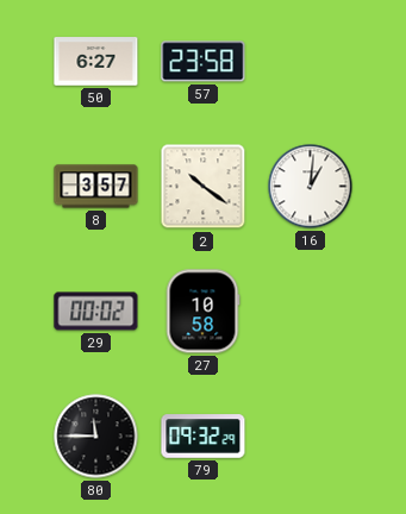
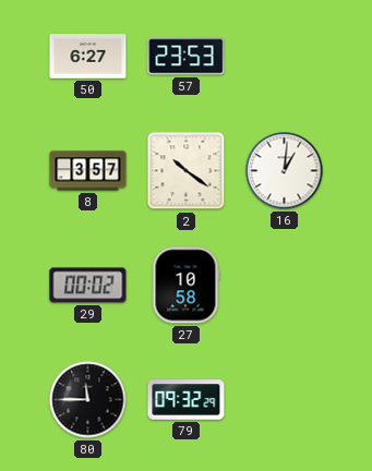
57: 23:58 -> 23:53
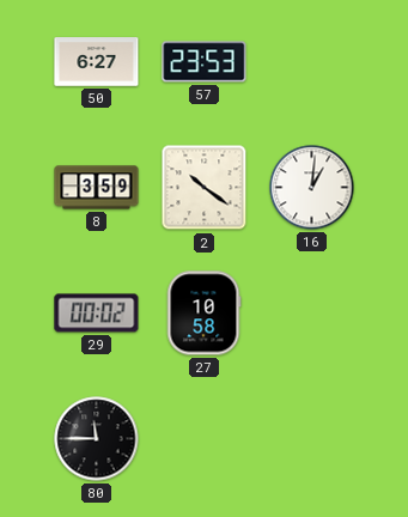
8: 3:57 -> 3:59
79: 09:32 -> none
